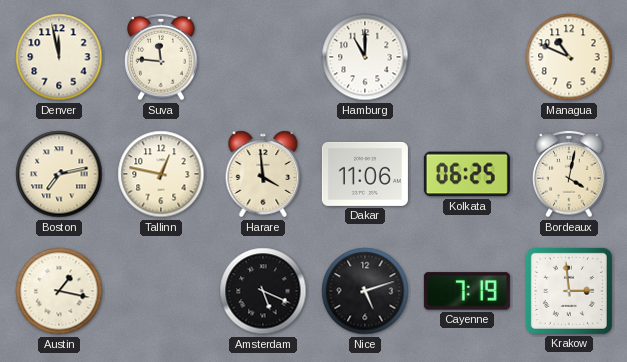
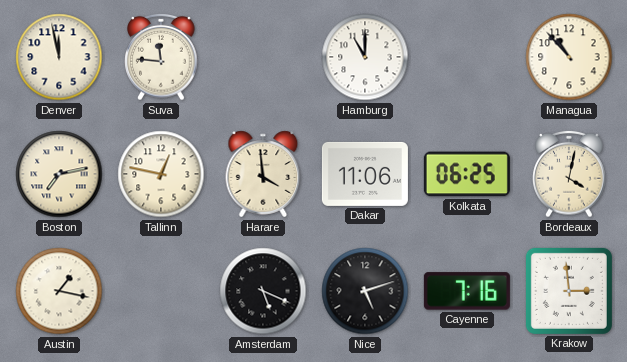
Managua: 10:49 -> 10:53
Cayenne: 7:19 -> 7:16
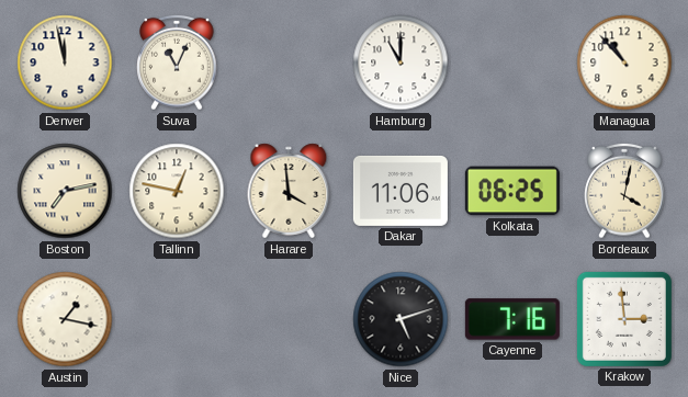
Suva: 11:46 -> 11:04
Amsterdam: 5:19 -> none
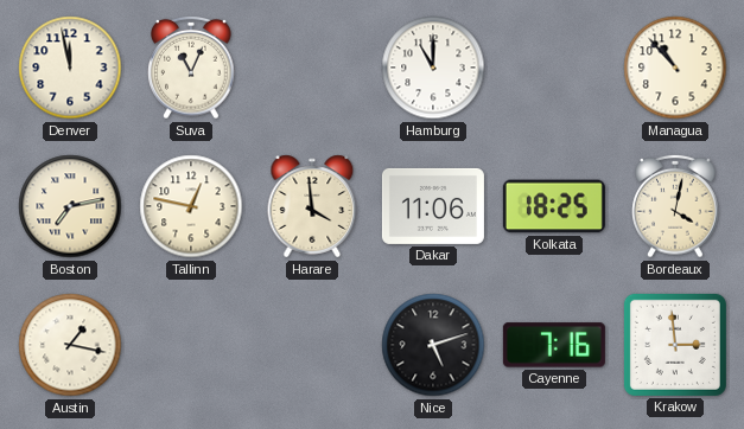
Kolkata: 06:25 -> 18:25
